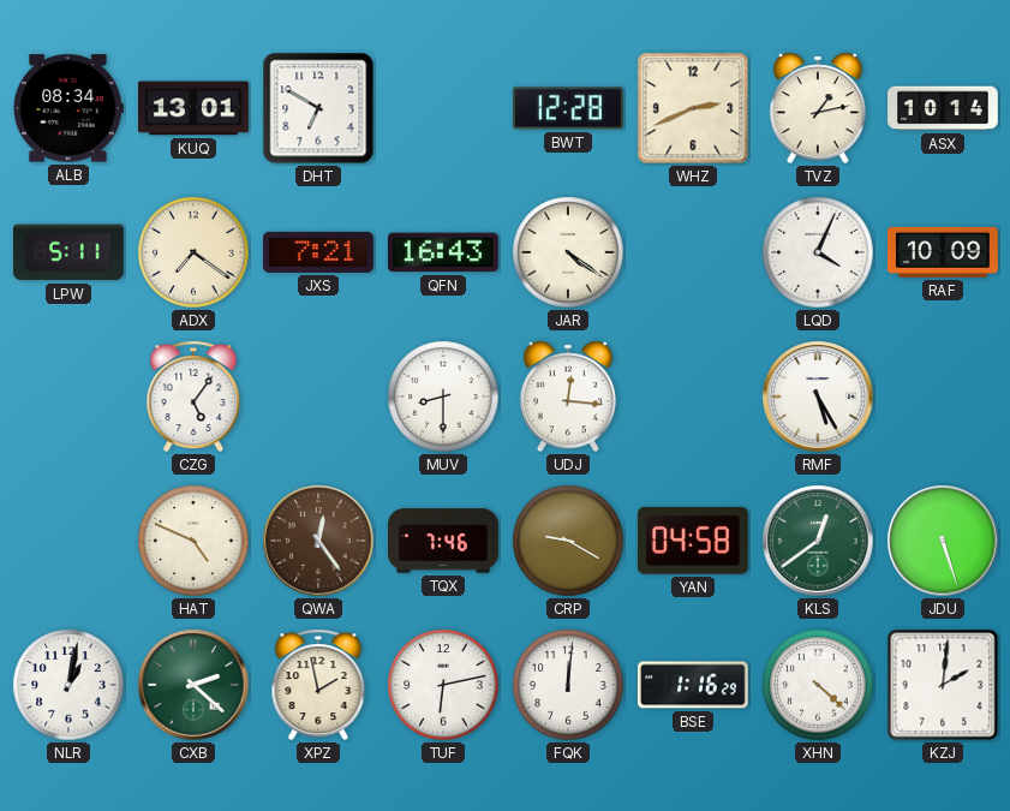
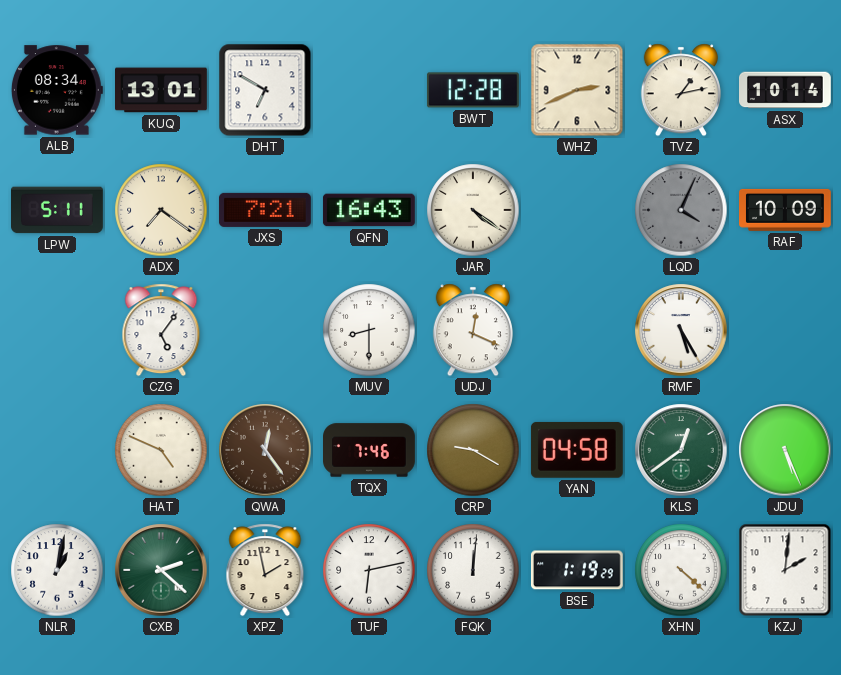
LQD dial: white -> grey
UDJ: 12:16 -> 12:19
JDU: 5:27 -> 5:26
BSE: 1:16 -> 1:19
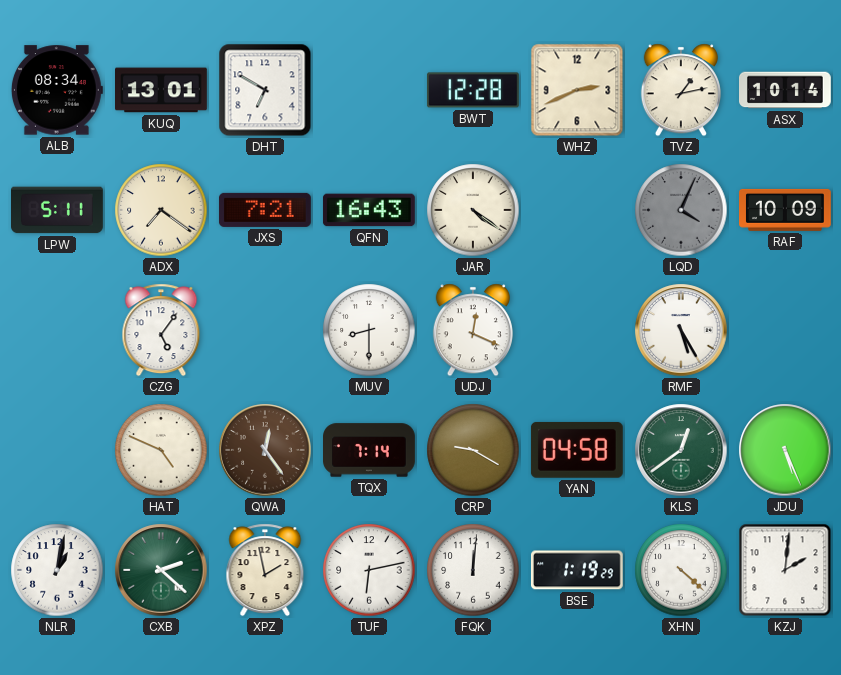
TQX: 7:46 -> 7:14
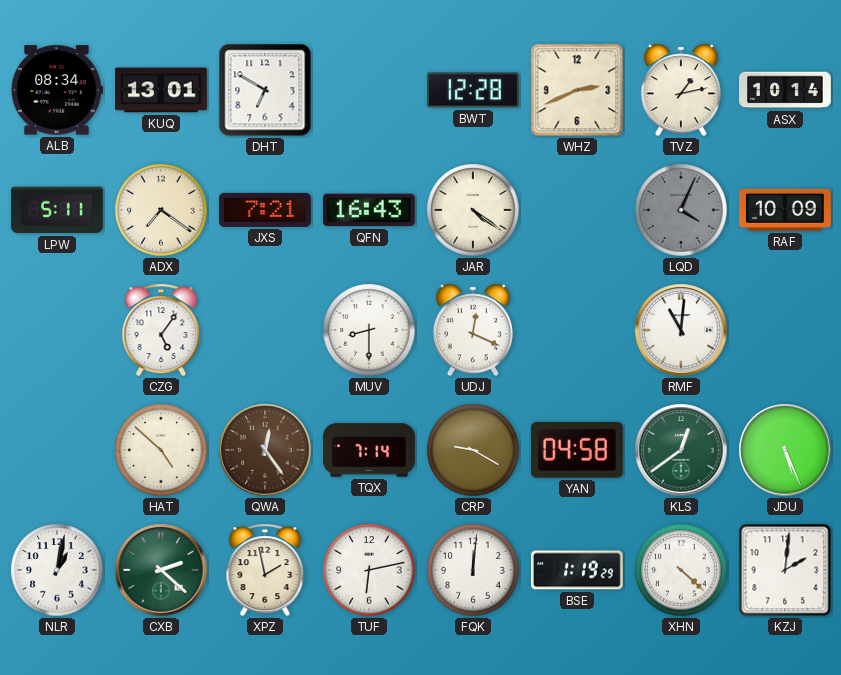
RMF: 5:25 -> 11:01
HAT: 4:49 -> 4:52
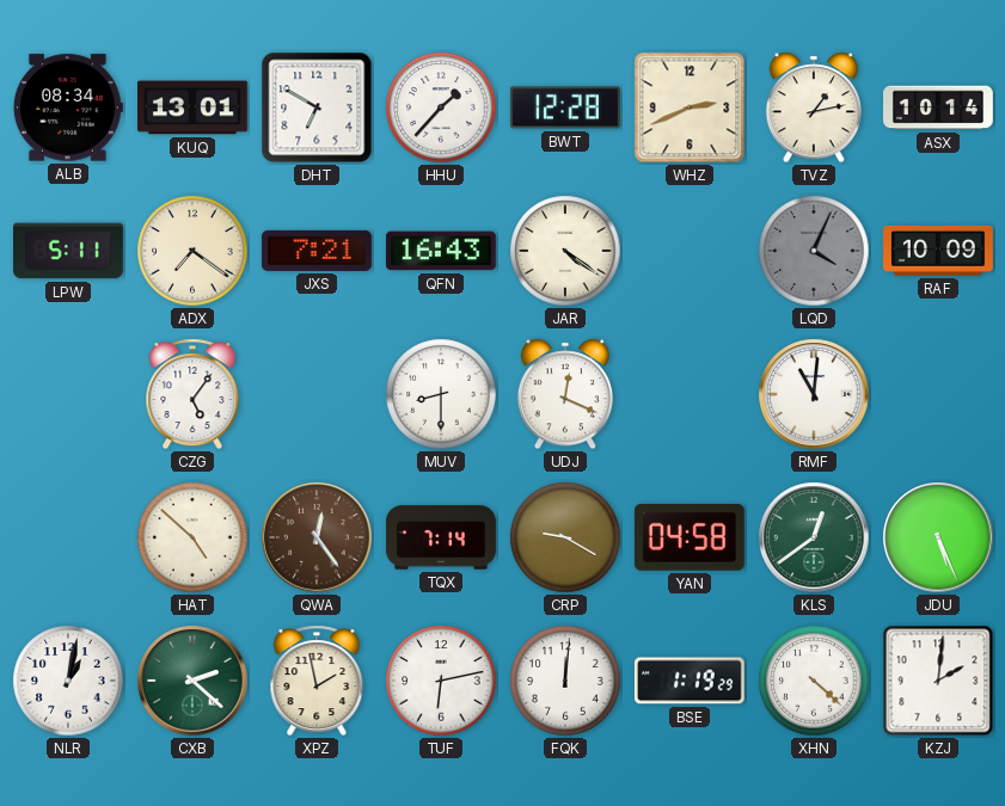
HHU: none -> 1:37
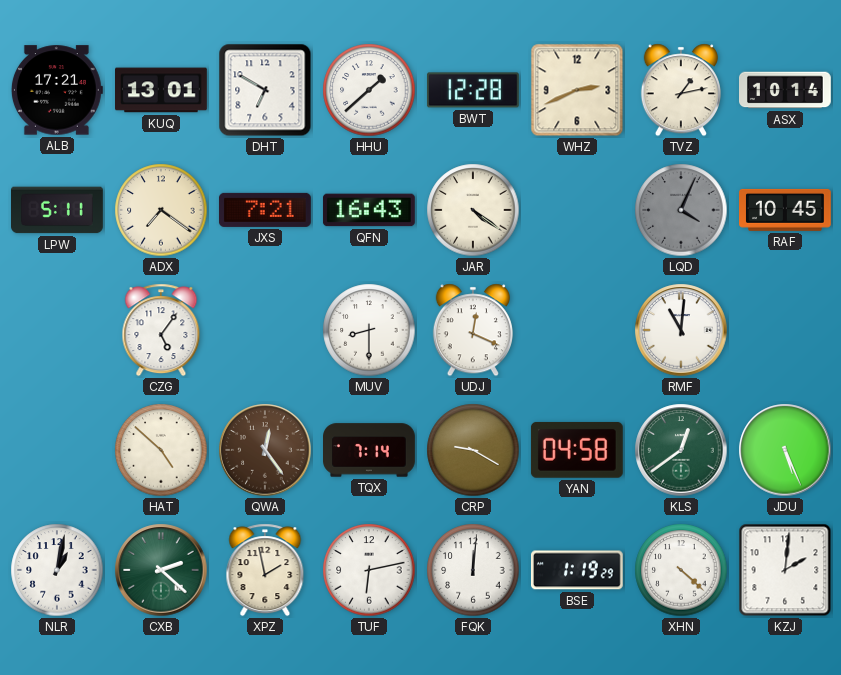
ALB: 08:34 -> 17:21
HHU: 1:37 -> 1:38
RAF: 10:09 -> 10:45
